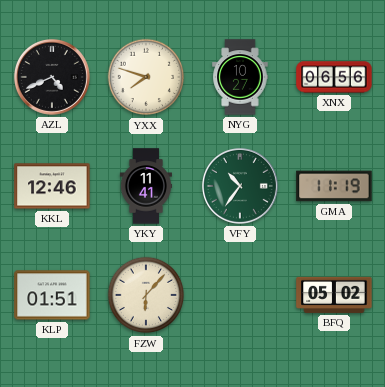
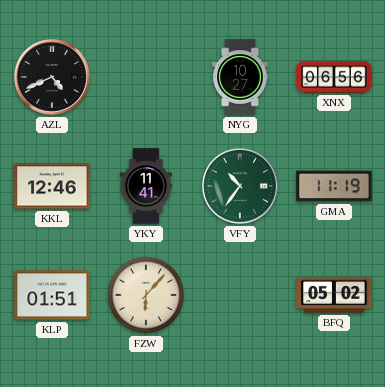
YXX: 7:48 -> none
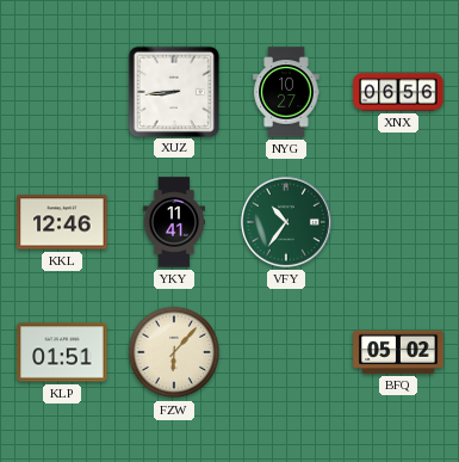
AZL: 4:41 -> none
XUZ: none -> 8:44
GMA: 11:19 -> none
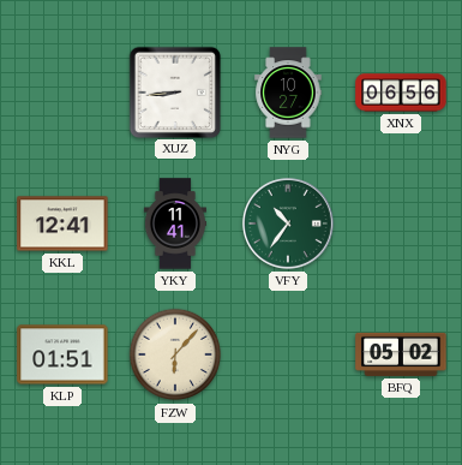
KKL: 12:46 -> 12:41
